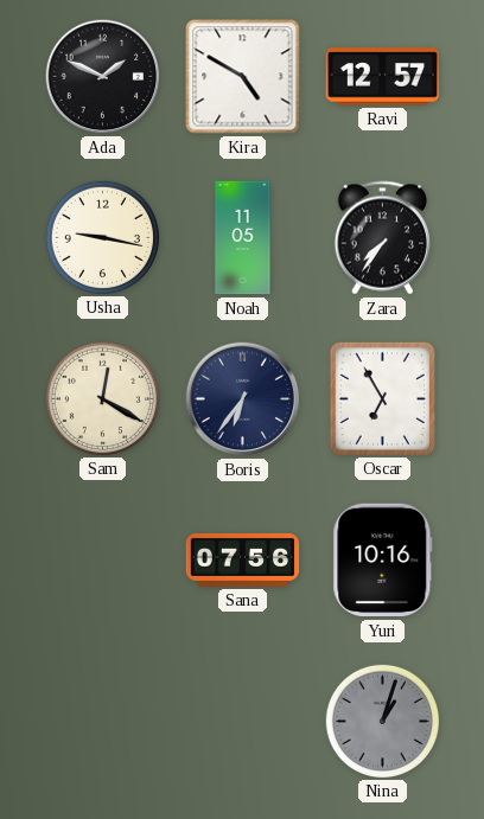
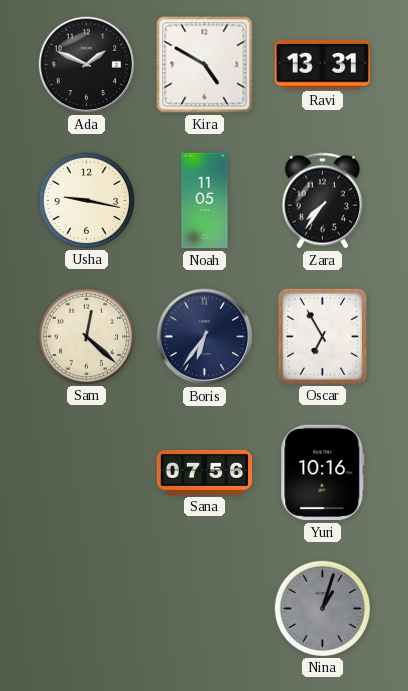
Ravi: 12:57 -> 13:31
Sam: 12:20 -> 12:22
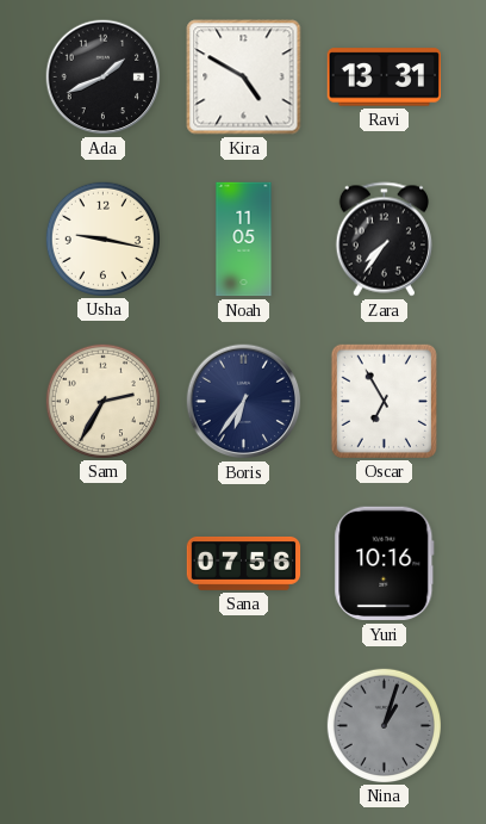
Ada: 1:49 -> 1:41
Sam: 12:22 -> 2:35
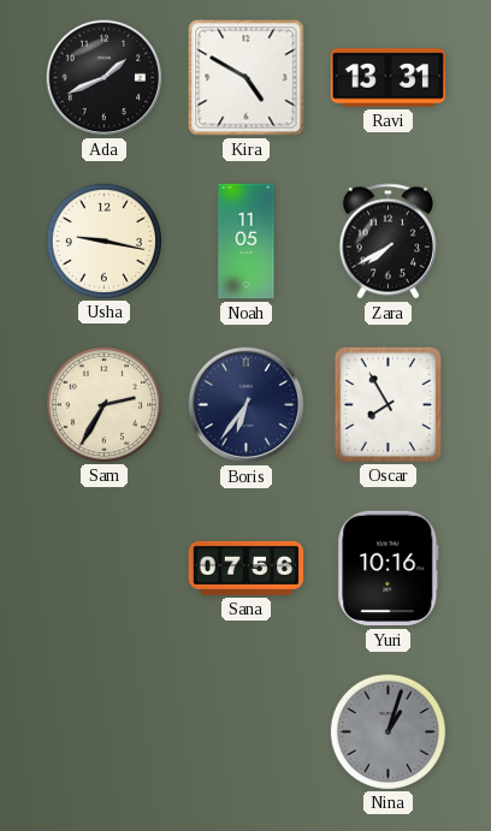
Zara: 7:36 -> 7:40
Oscar: 6:55 -> 7:55
